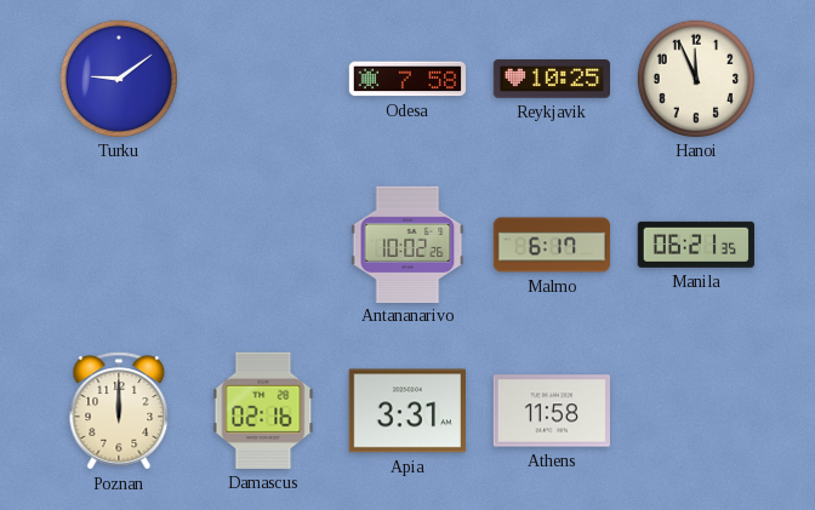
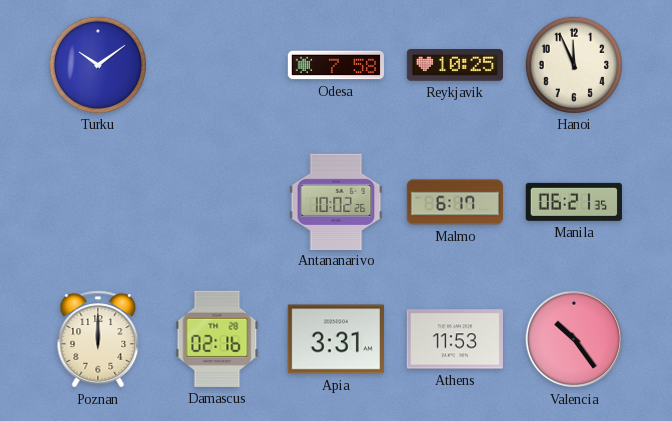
Turku: 9:09 -> 10:09
Athens: 11:58 -> 11:53
Valencia: none -> 10:24
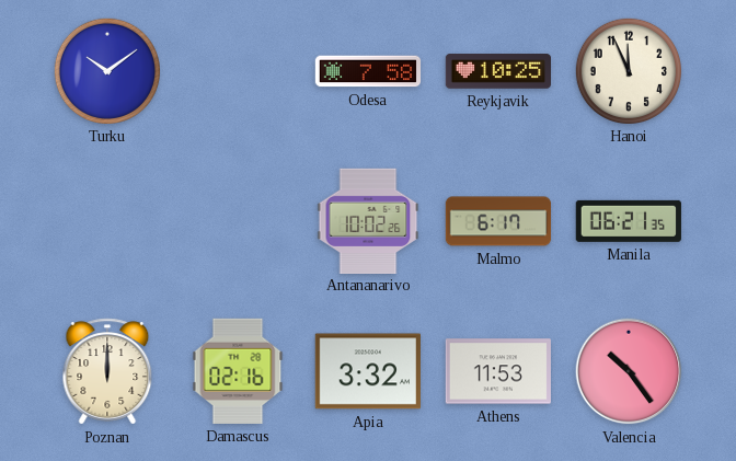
Apia: 3:31 -> 3:32
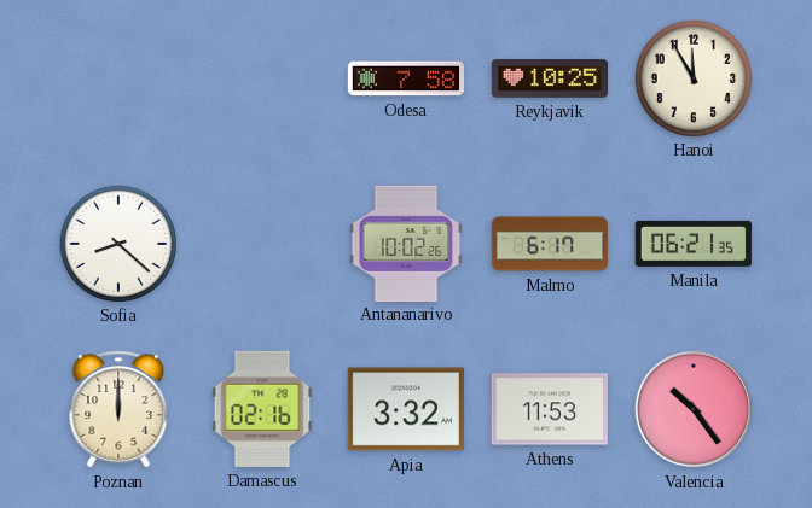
Turku: 10:09 -> none
Hanoi: 11:56 -> 11:55
Sofia: none -> 8:22
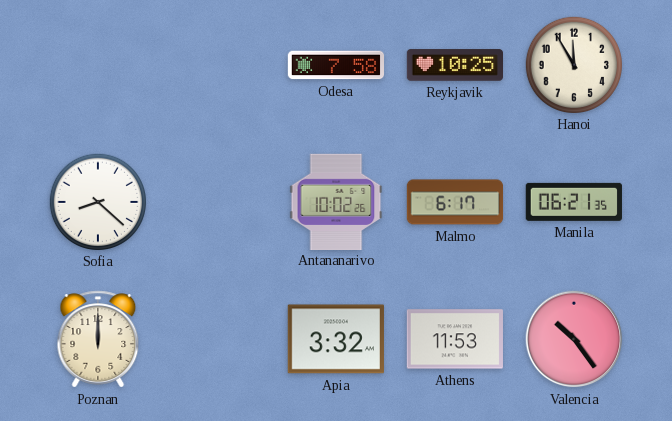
Damascus: 02:16 -> none
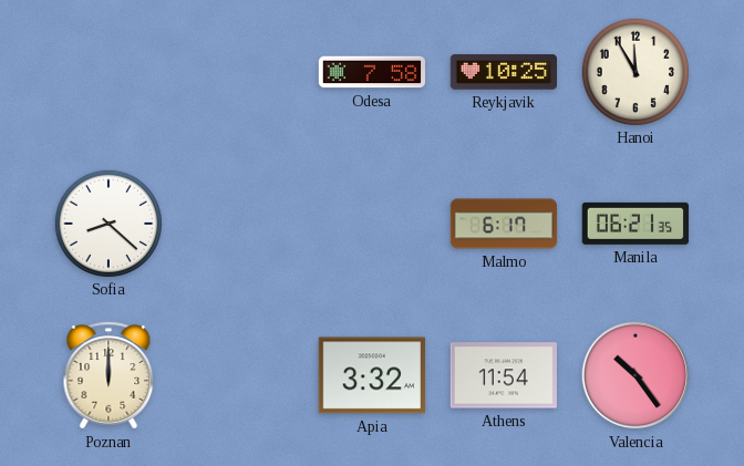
Antananarivo: 10:02 -> none
Athens: 11:53 -> 11:54
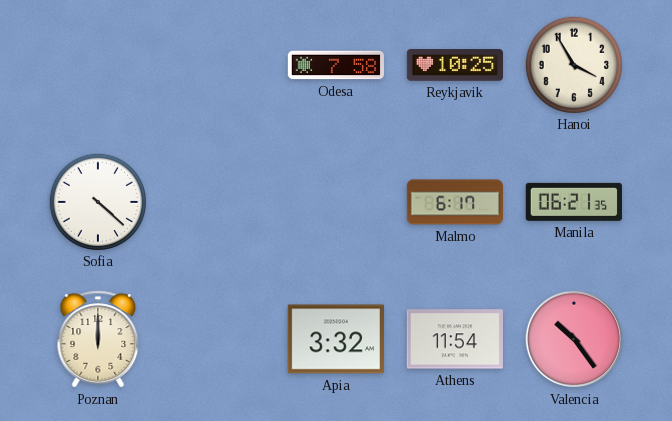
Hanoi: 11:55 -> 3:55
Sofia: 8:22 -> 4:22
